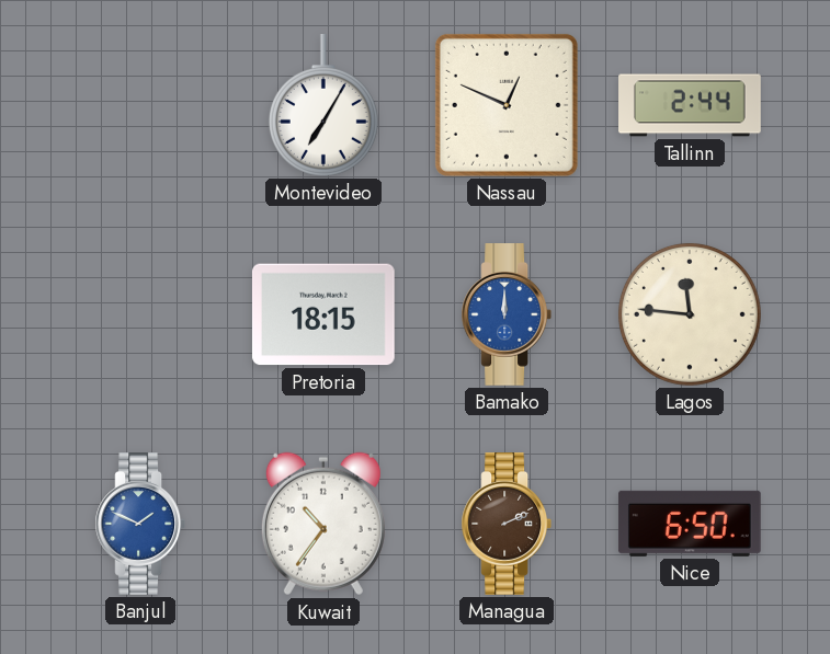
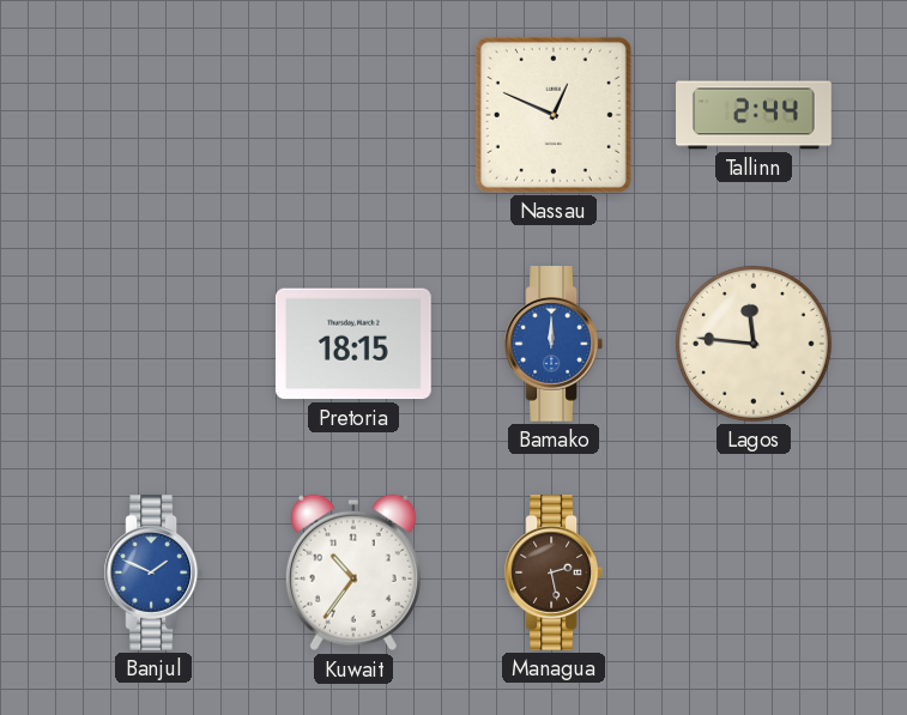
Montevideo: 7:05 -> none
Managua: 2:11 -> 2:28
Nice: 6:50 -> none
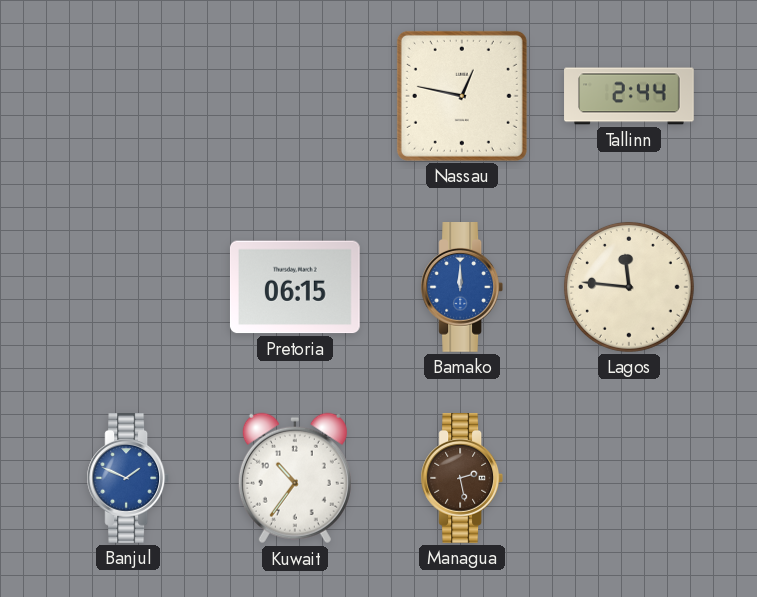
Nassau: 12:49 -> 12:47
Pretoria: 18:15 -> 06:15
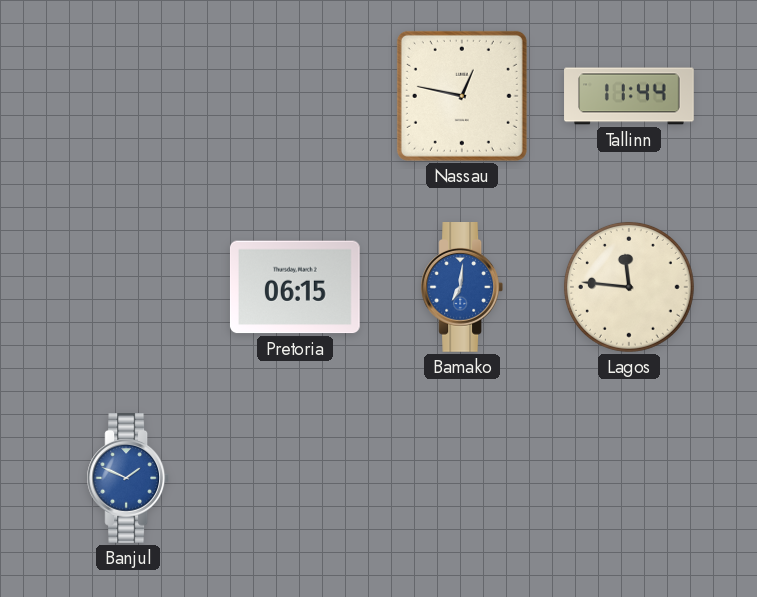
Tallinn: 2:44 -> 11:44
Bamako: 12:00 -> 7:01
Kuwait: 10:36 -> none
Managua: 2:28 -> none
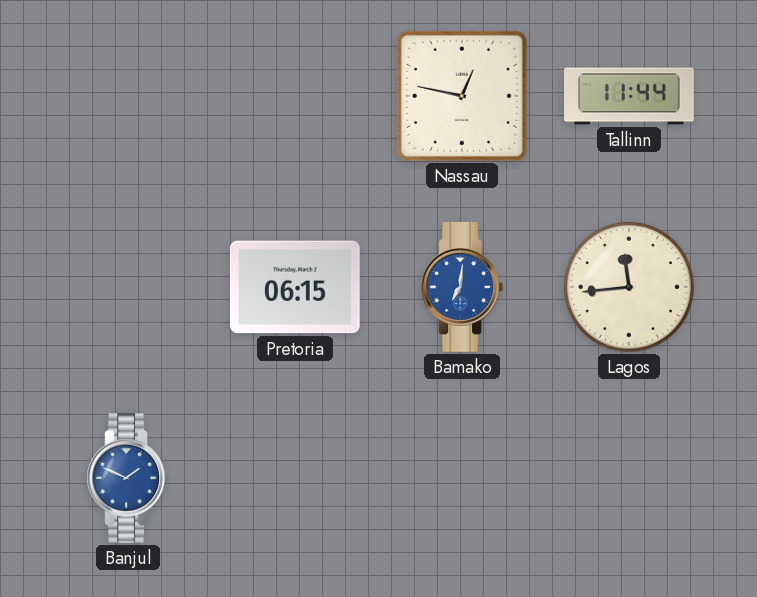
Lagos: 11:46 -> 11:44
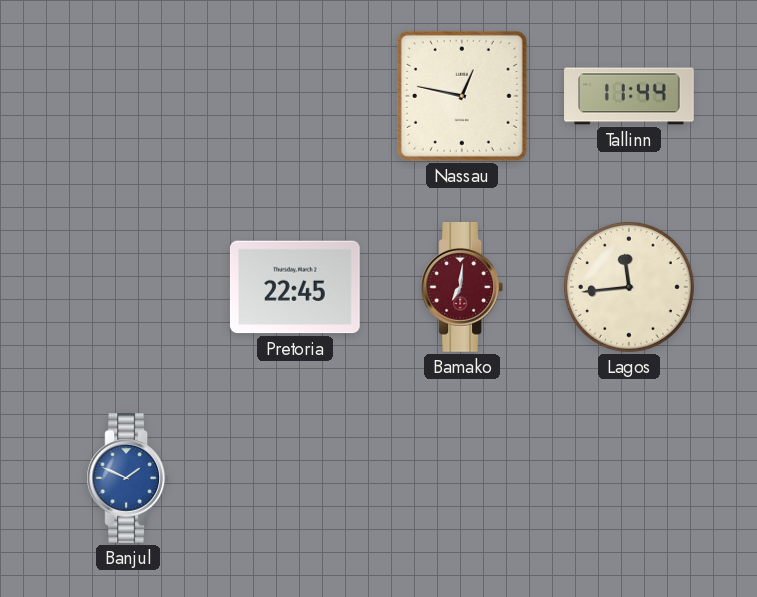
Pretoria: 06:15 -> 22:45
Bamako dial: blue -> burgundy
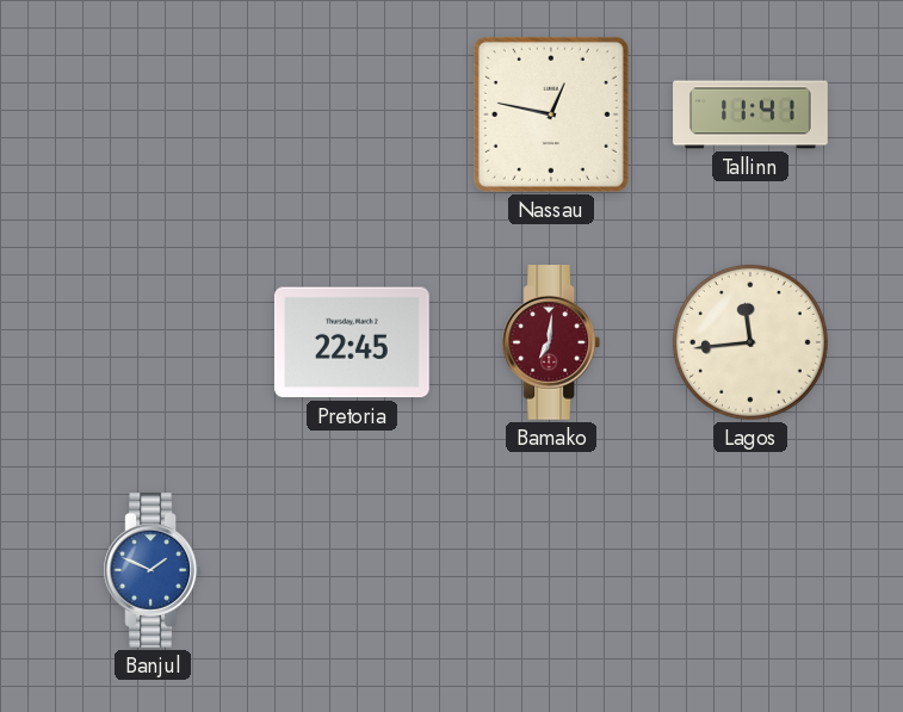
Tallinn: 11:44 -> 11:41
